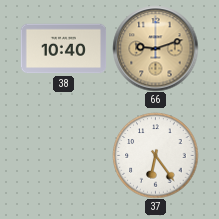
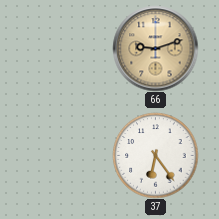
38: 10:40 -> none
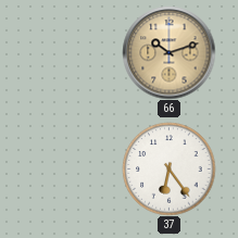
66: 9:12 -> 10:12
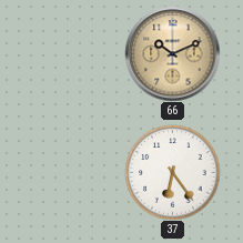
66: 10:12 -> 10:11
